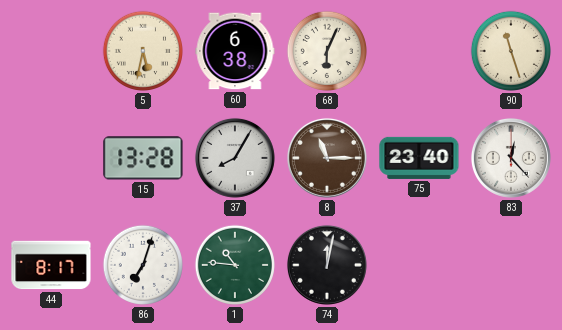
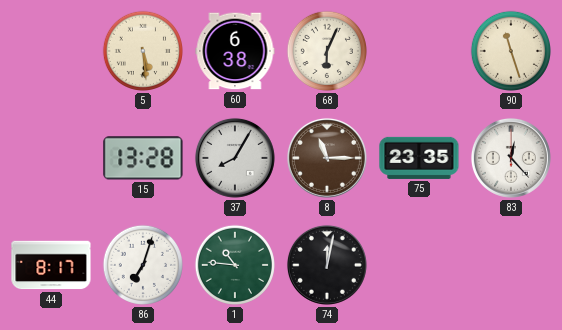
5: 5:32 -> 5:29
75: 23:40 -> 23:35
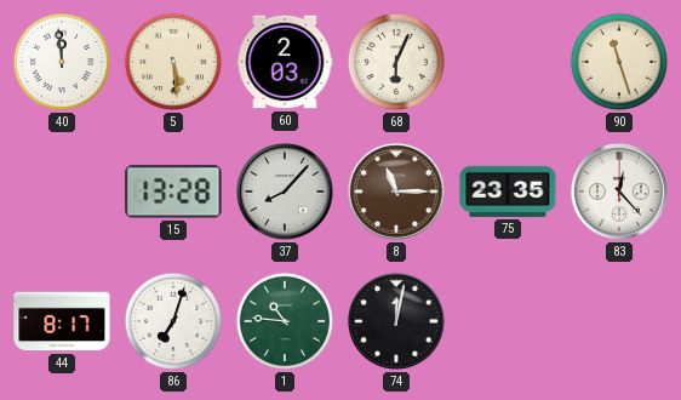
40: none -> 11:59
60: 6:38 -> 2:03
37: 8:05 -> 8:07
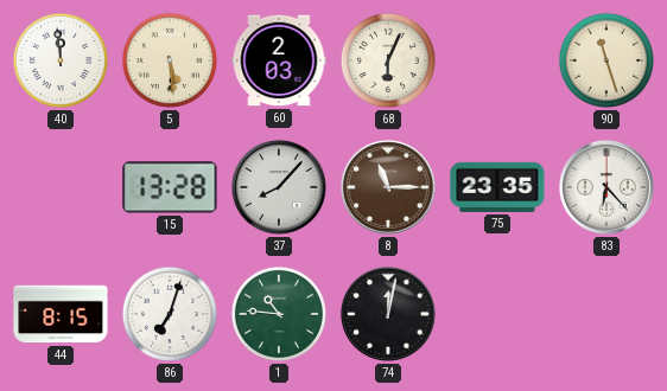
83: 12:23 -> 6:23
44: 8:17 -> 8:15
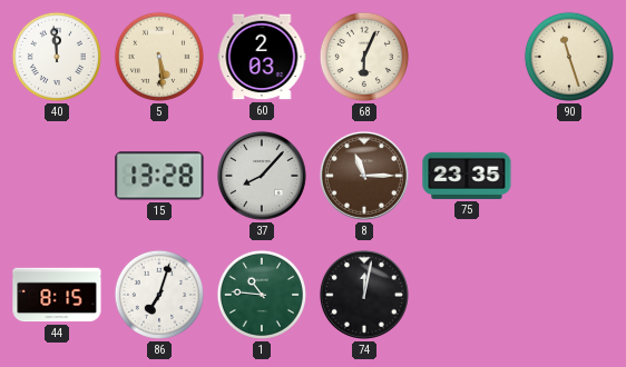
83: 6:23 -> none
